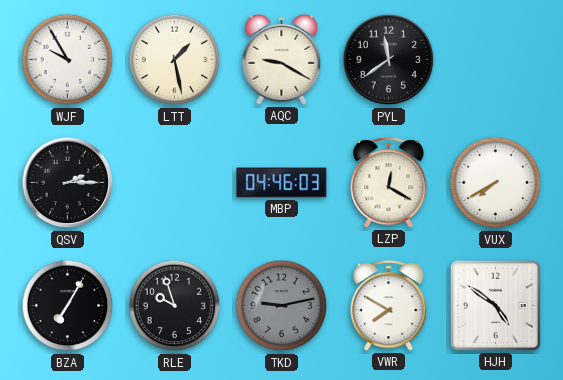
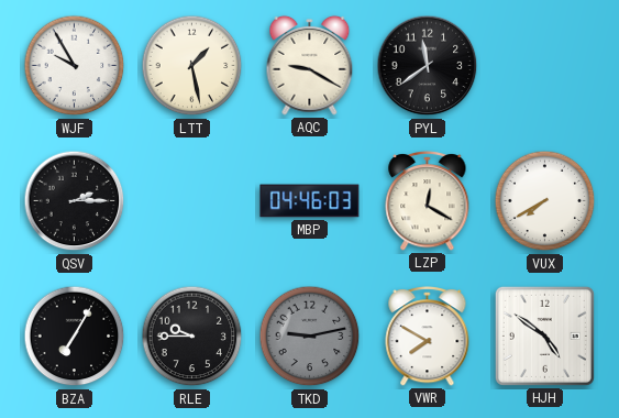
RLE: 9:57 -> 9:45
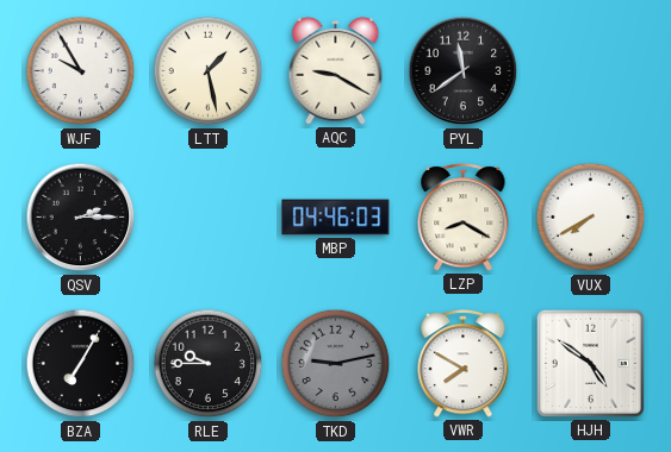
LZP: 12:20 -> 8:20
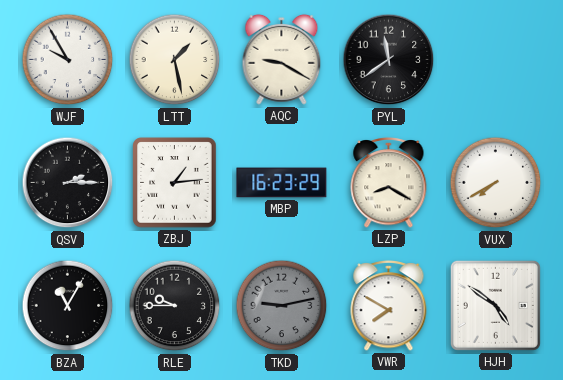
ZBJ: none -> 1:14
MBP: 04:46 -> 16:23
BZA: 7:05 -> 11:05
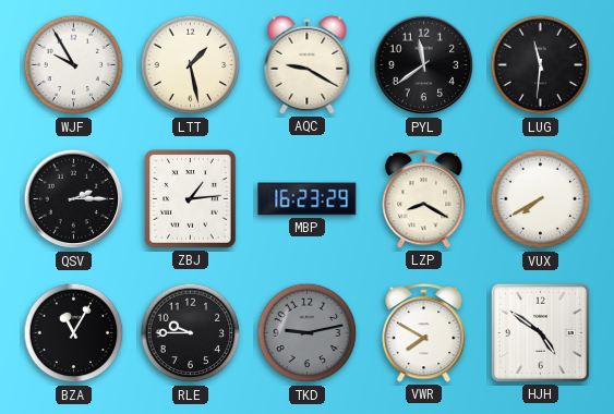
LUG: none -> 11:31
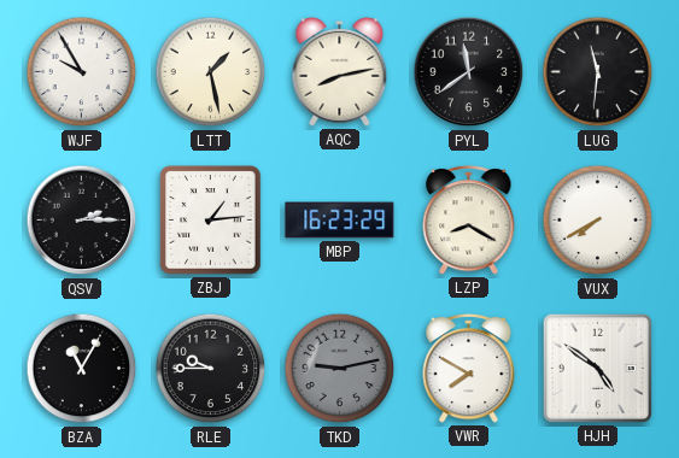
AQC: 9:20 -> 8:13
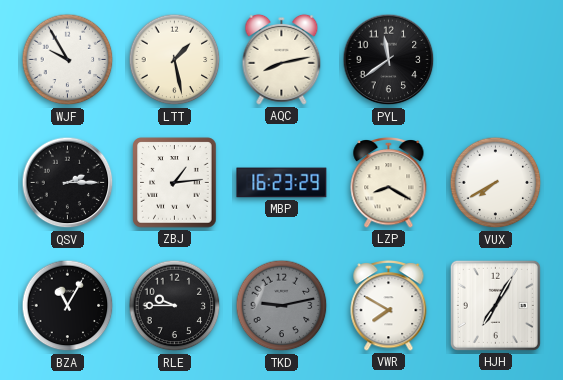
LUG: 11:31 -> none
HJH: 4:51 -> 7:05
